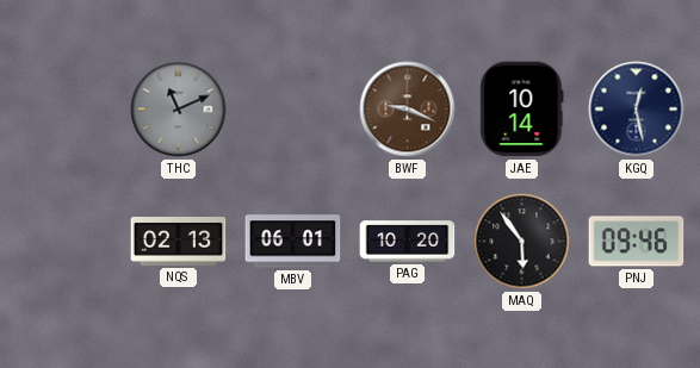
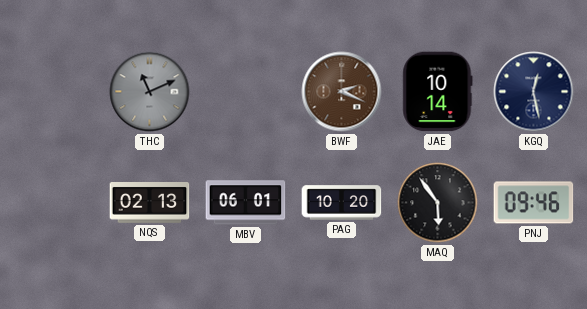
BWF: 9:19 -> 2:19
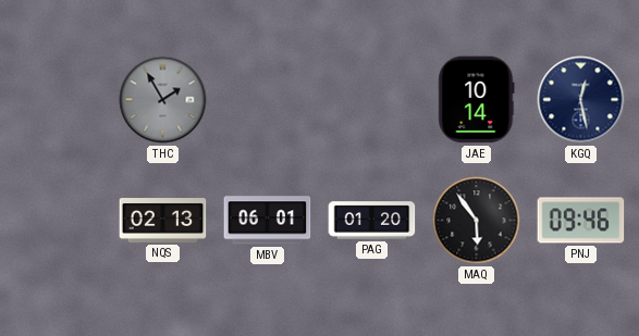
THC: 11:11 -> 1:55
BWF: 2:19 -> none
PAG: 10:20 -> 01:20
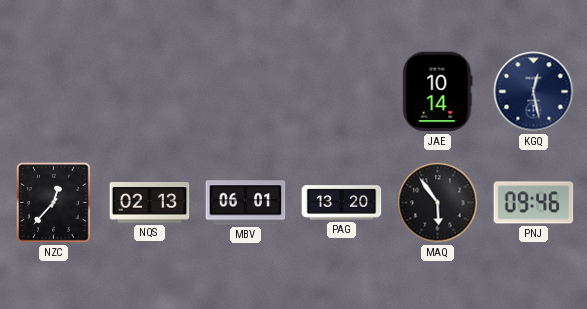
THC: 1:55 -> none
NZC: none -> 12:37
PAG: 01:20 -> 13:20
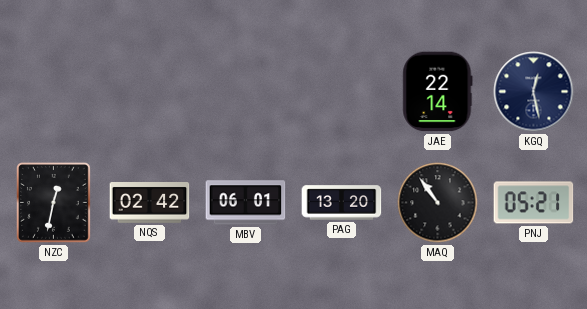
JAE: 10:14 -> 22:14
NZC: 12:37 -> 12:32
NQS: 02:13 -> 02:42
MAQ: 5:54 -> 10:54
PNJ: 09:46 -> 05:21
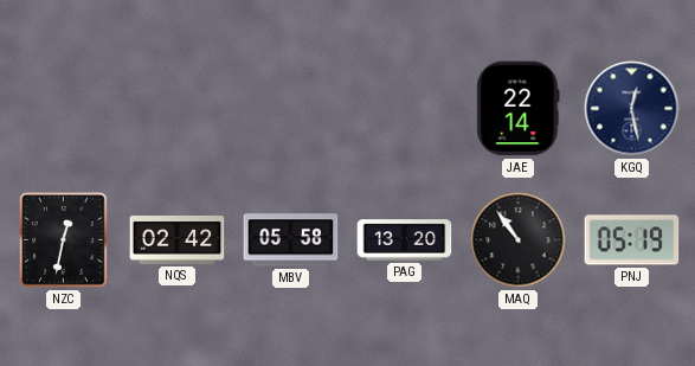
MBV: 06:01 -> 05:58
PNJ: 05:21 -> 05:19
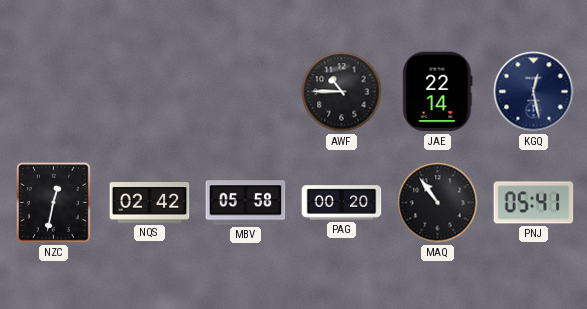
AWF: none -> 10:45
PAG: 13:20 -> 00:20
PNJ: 05:19 -> 05:41
